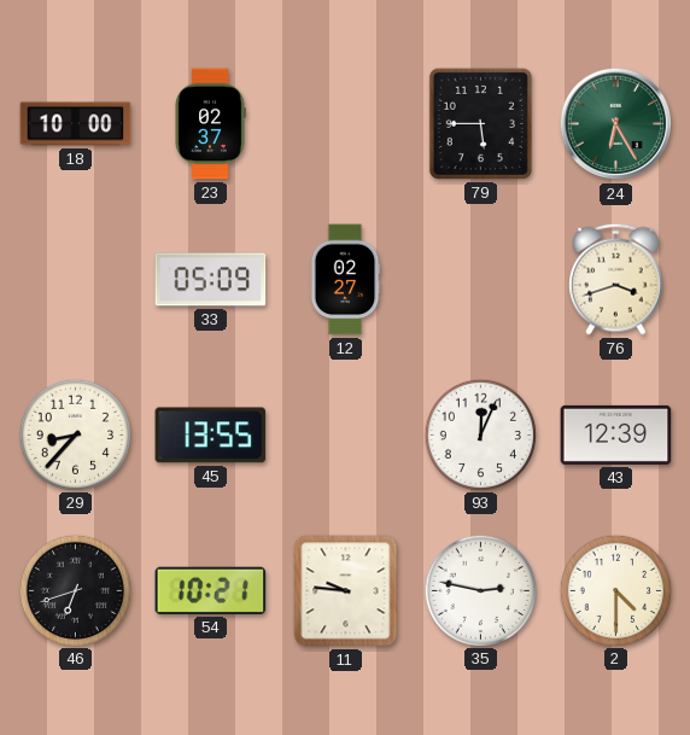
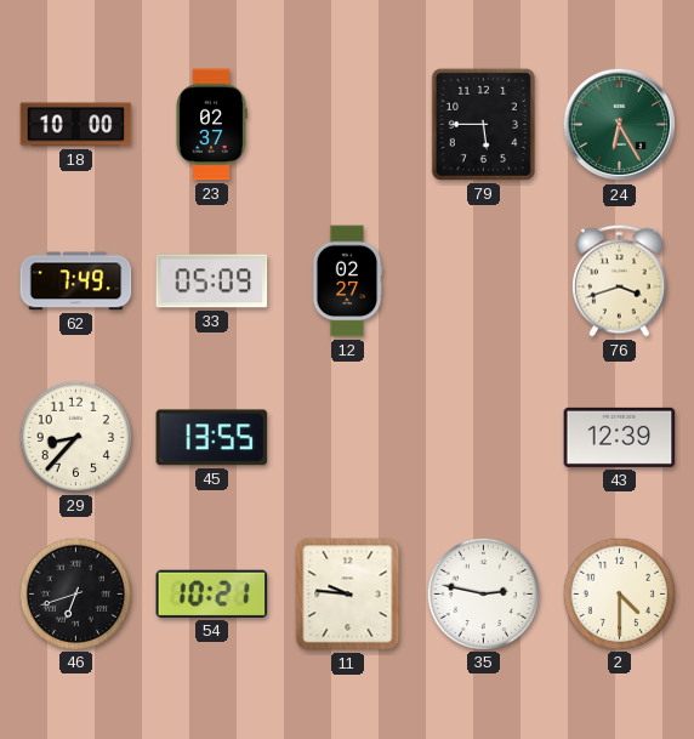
62: none -> 7:49
93: 12:04 -> none
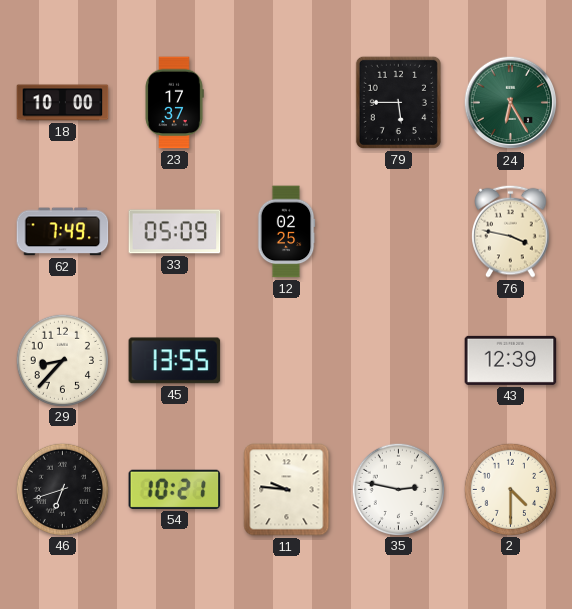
23: 02:37 -> 17:37
12: 02:27 -> 02:25
76: 3:42 -> 3:47
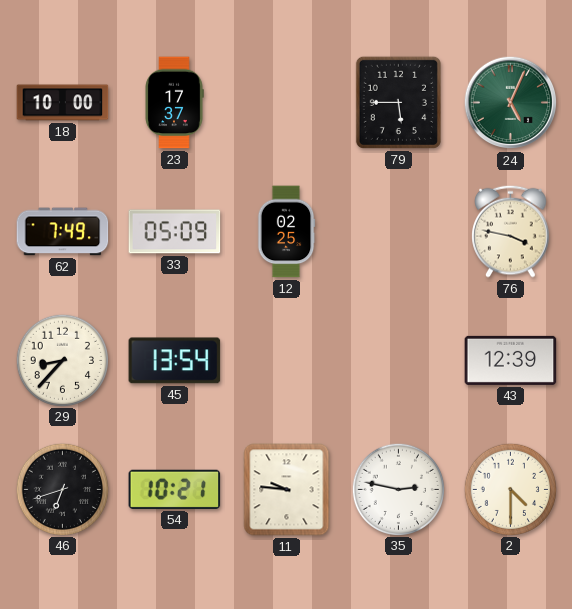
24: 6:25 -> 5:04
45: 13:55 -> 13:54
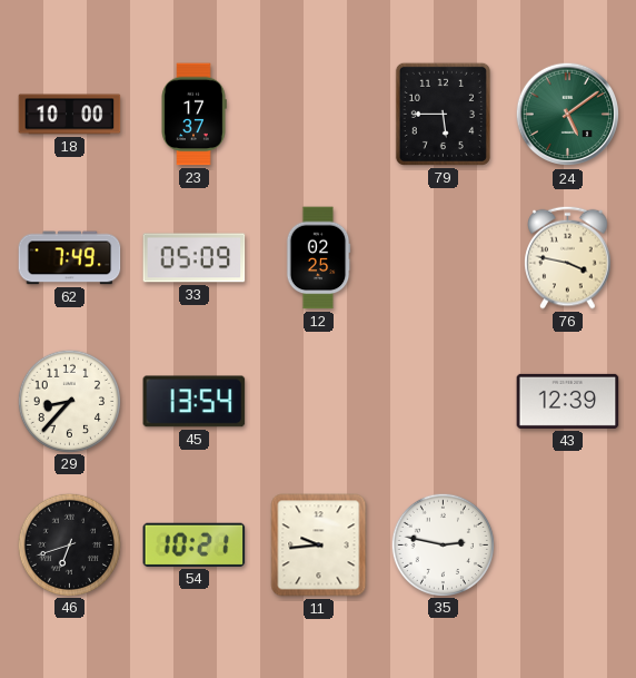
24: 5:04 -> 5:09
11: 9:46 -> 9:44
2: 4:30 -> none
